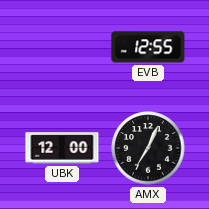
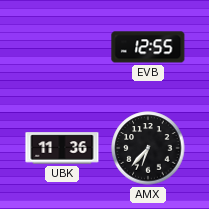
UBK: 12:00 -> 11:36
AMX: 7:04 -> 6:37
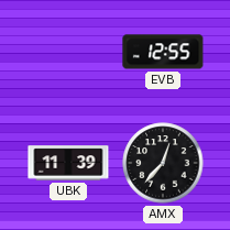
UBK: 11:36 -> 11:39
AMX: 6:37 -> 12:37
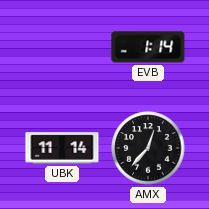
EVB: 12:55 -> 1:14
UBK: 11:39 -> 11:14
